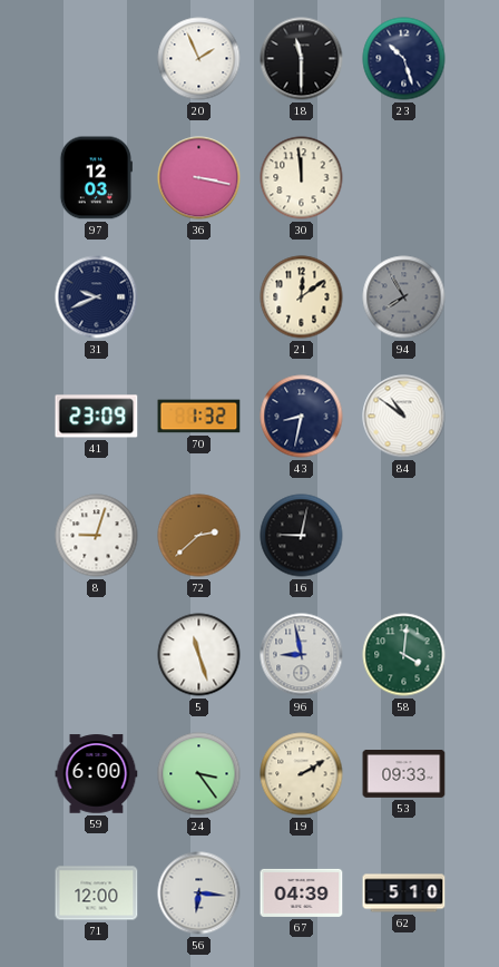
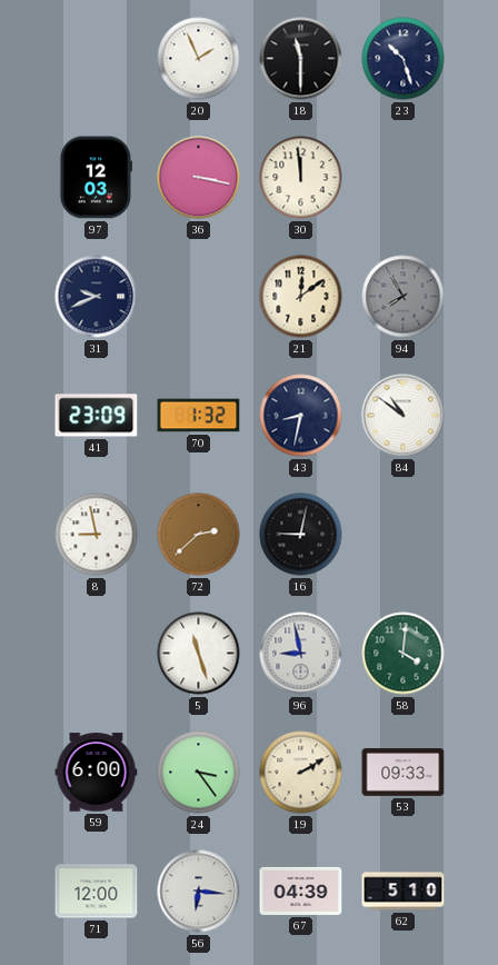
8: 9:03 -> 8:58
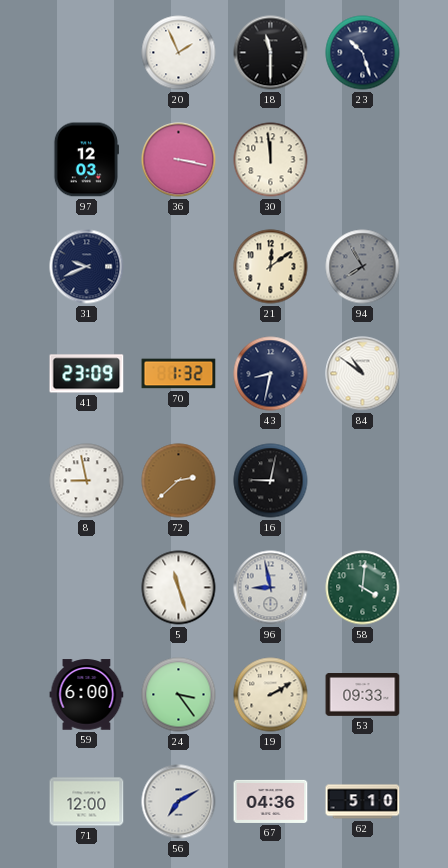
56: 6:16 -> 7:10
67: 04:39 -> 04:36
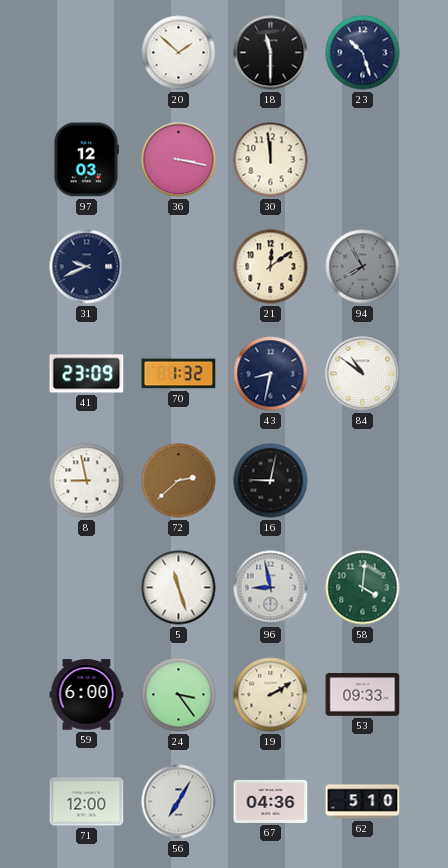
20: 1:56 -> 1:52
56: 7:10 -> 7:05
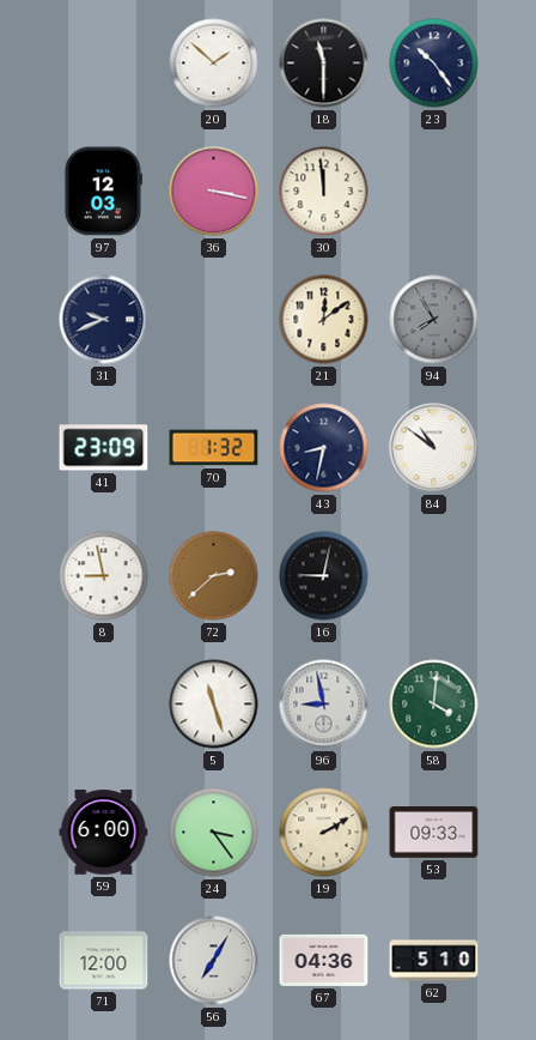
23: 10:27 -> 10:24
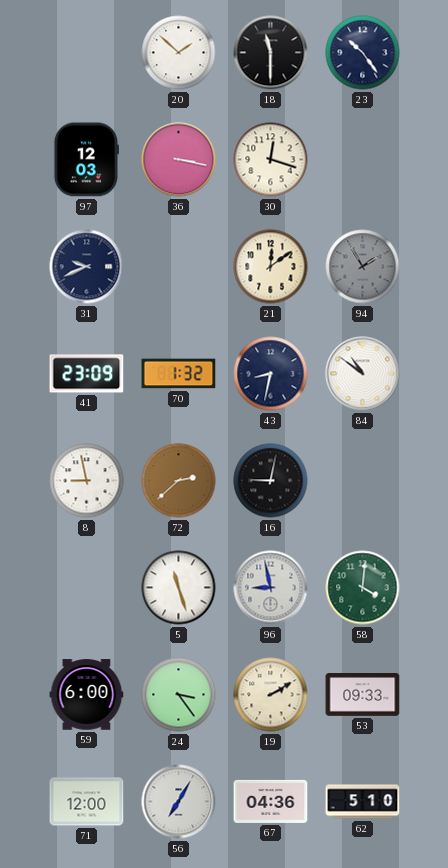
30: 11:59 -> 12:18
94: 7:55 -> 1:55
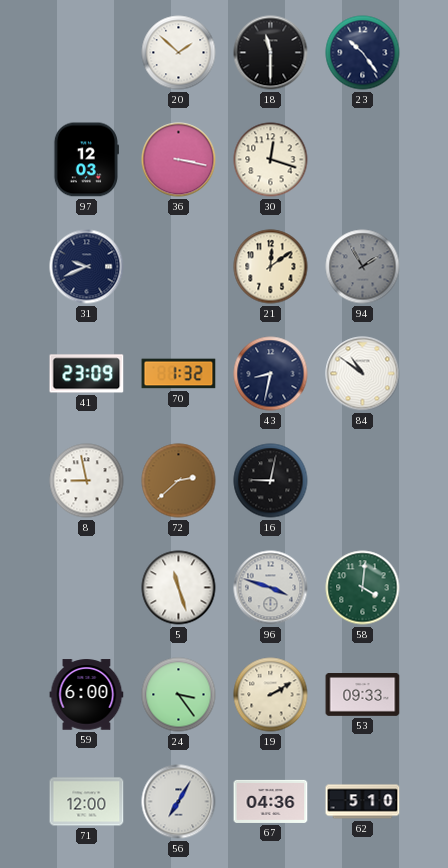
96: 8:58 -> 3:48
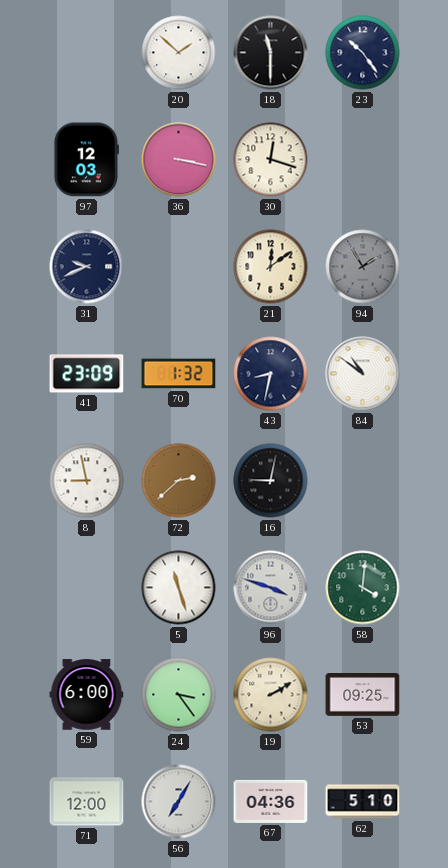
53: 09:33 -> 09:25
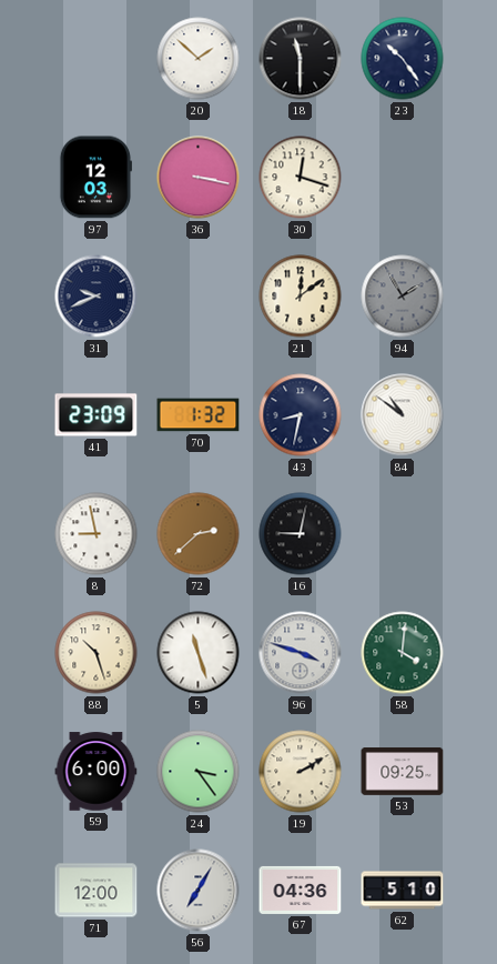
88: none -> 10:27
